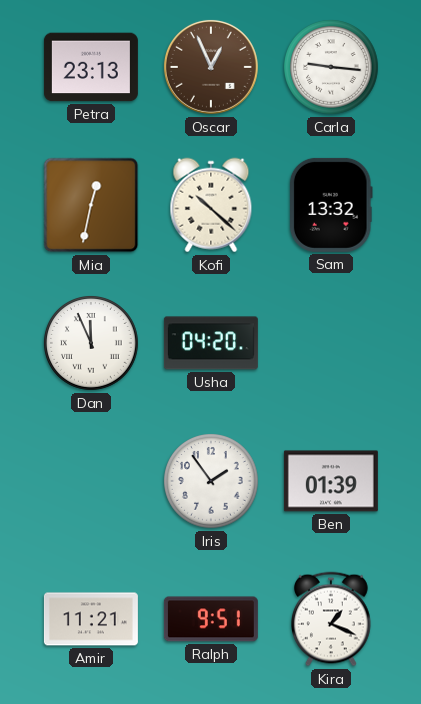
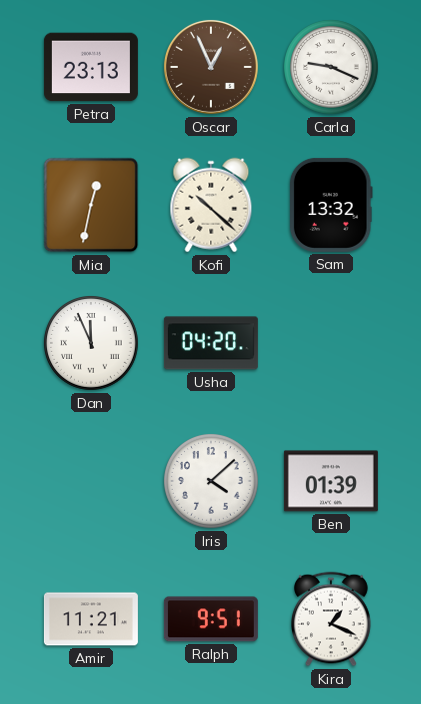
Carla: 9:16 -> 9:19
Iris: 1:54 -> 4:08
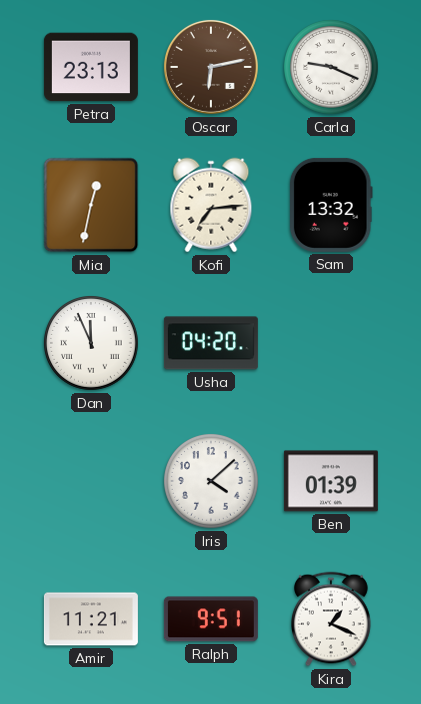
Oscar: 12:56 -> 6:13
Kofi: 10:22 -> 7:14
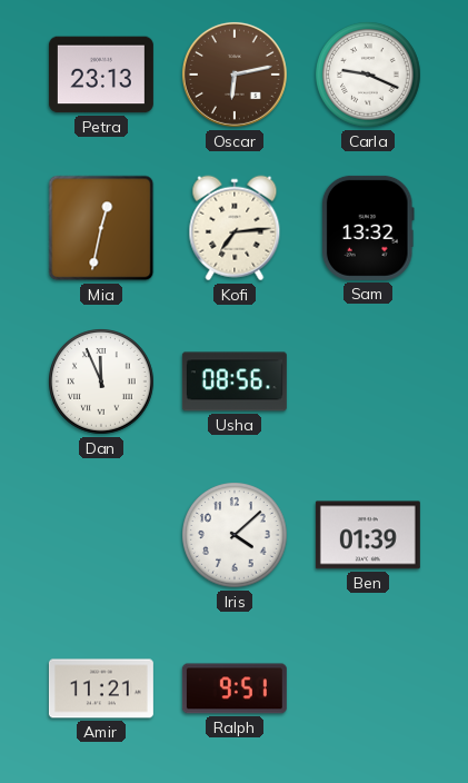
Usha: 04:20 -> 08:56
Kira: 1:19 -> none
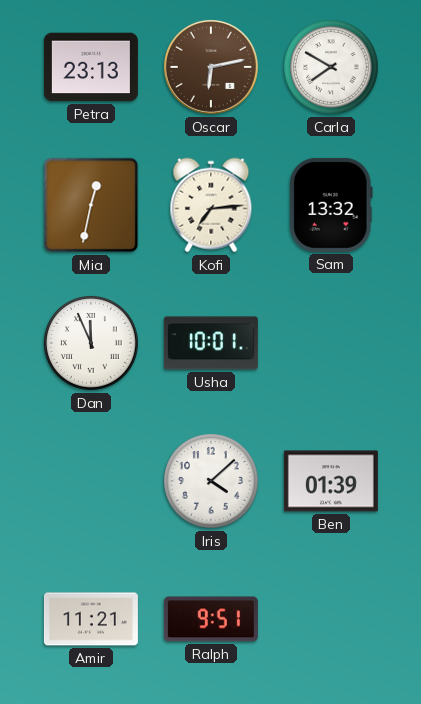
Carla: 9:19 -> 7:50
Usha: 08:56 -> 10:01
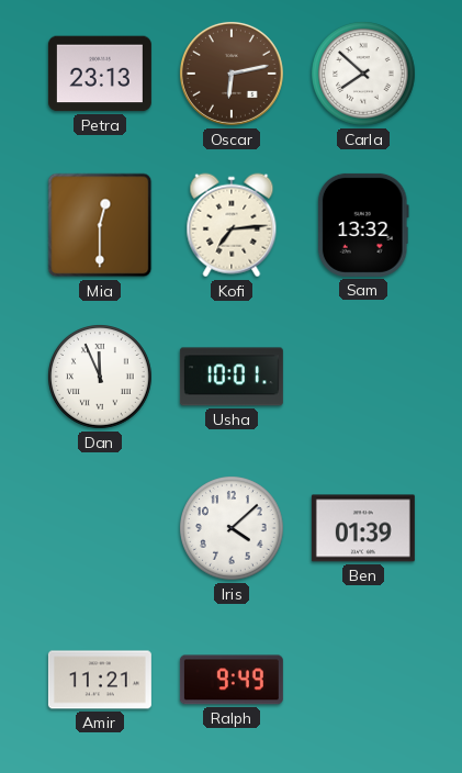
Carla: 7:50 -> 7:52
Mia: 12:32 -> 12:30
Ralph: 9:51 -> 9:49
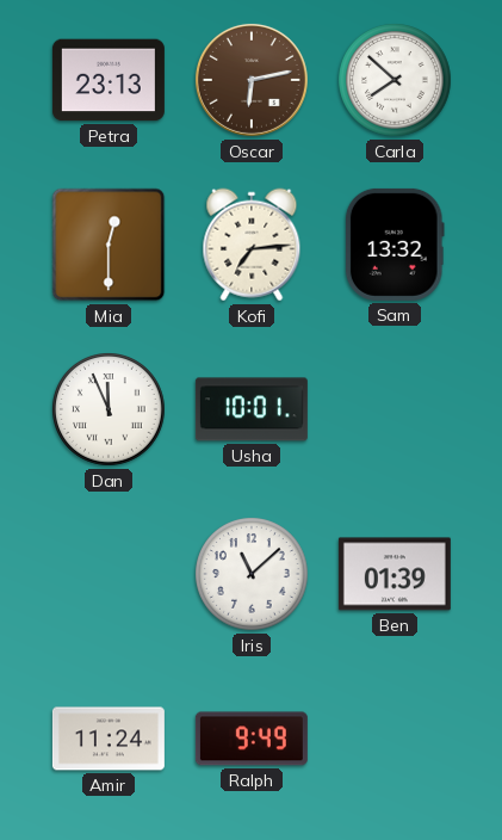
Iris: 4:08 -> 11:08
Amir: 11:21 -> 11:24
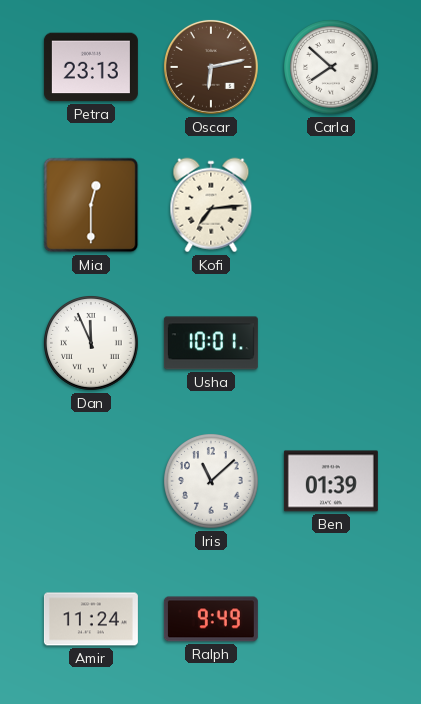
Sam: 13:32 -> none
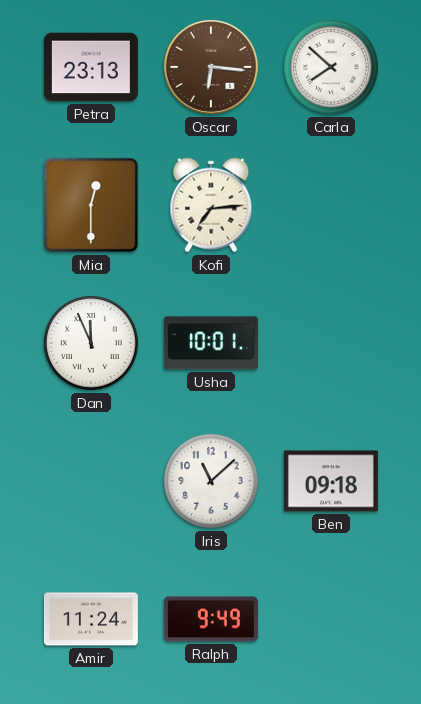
Oscar: 6:13 -> 6:16
Ben: 01:39 -> 09:18
